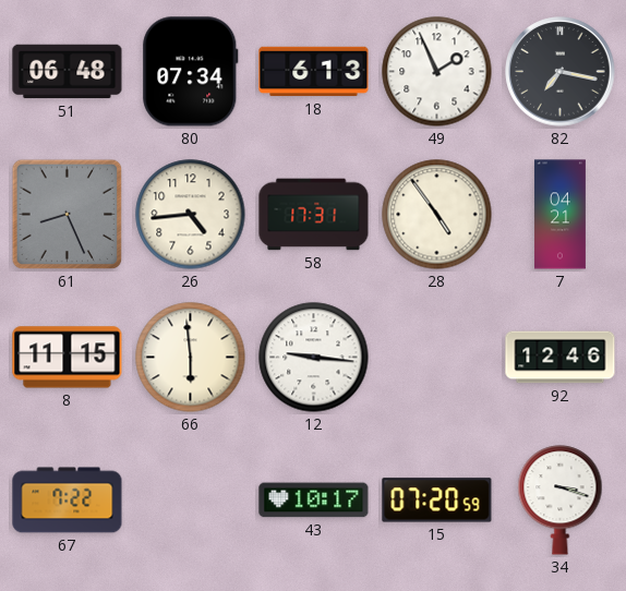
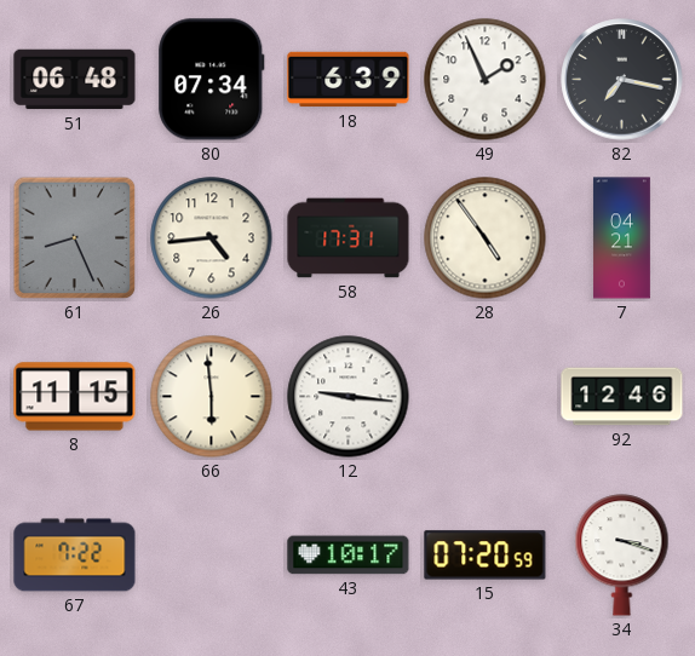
18: 6:13 -> 6:39
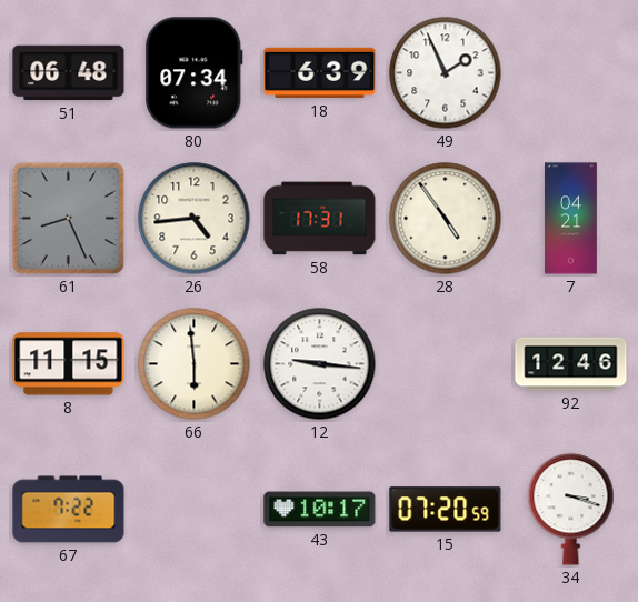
82: 7:17 -> none
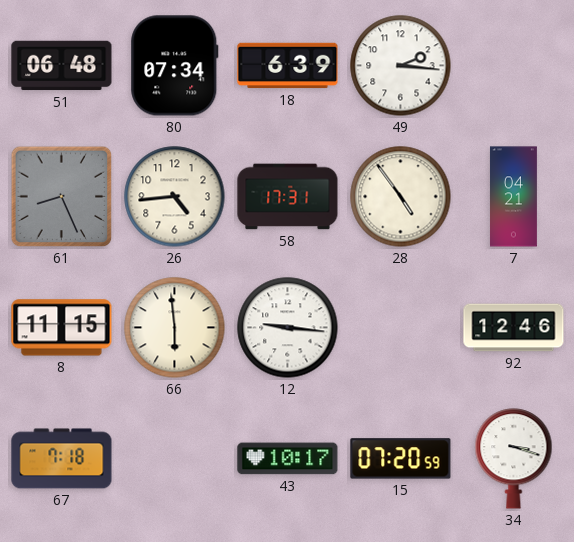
49: 1:56 -> 2:16
67: 7:22 -> 7:18
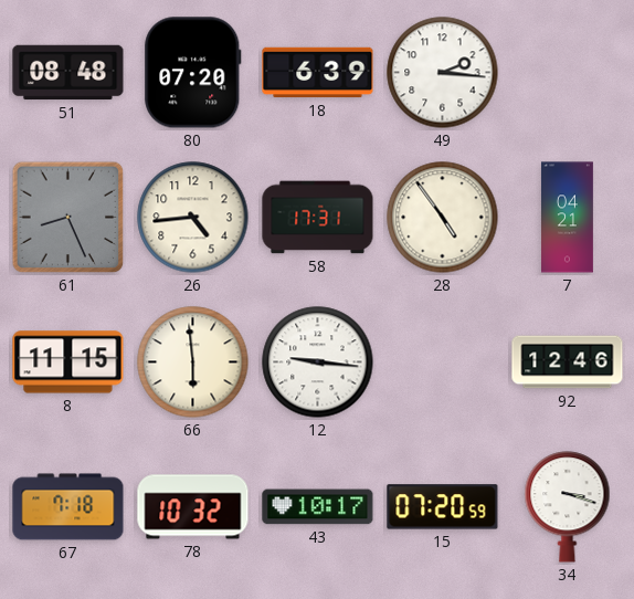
51: 06:48 -> 08:48
80: 07:34 -> 07:20
78: none -> 10:32
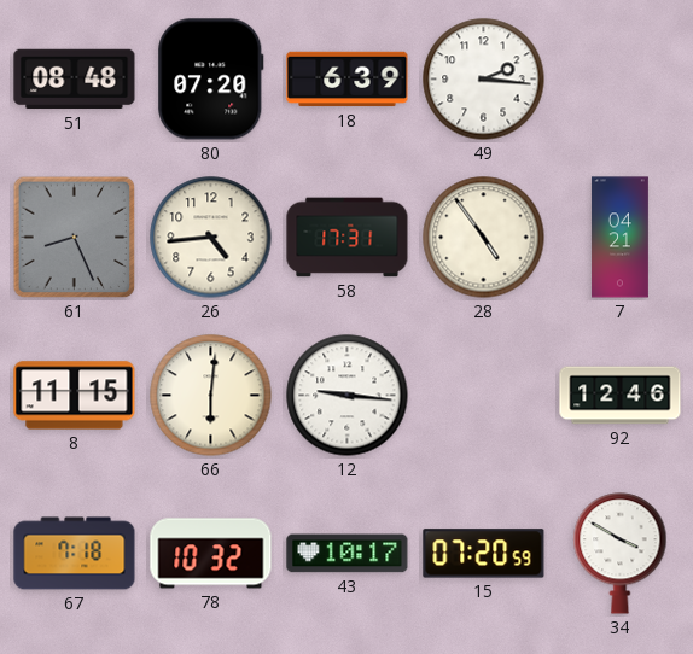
66: 5:59 -> 6:01
34: 3:18 -> 3:50
